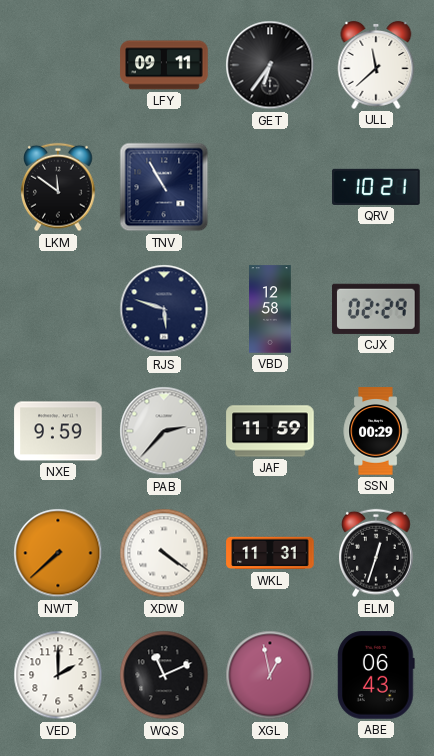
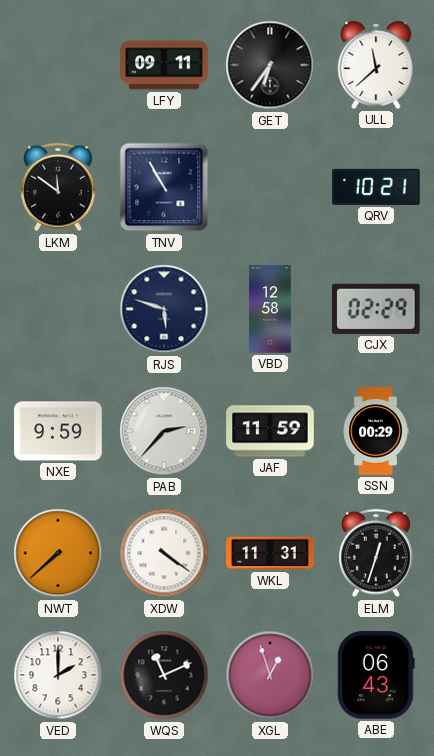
XGL: 12:58 -> 12:57
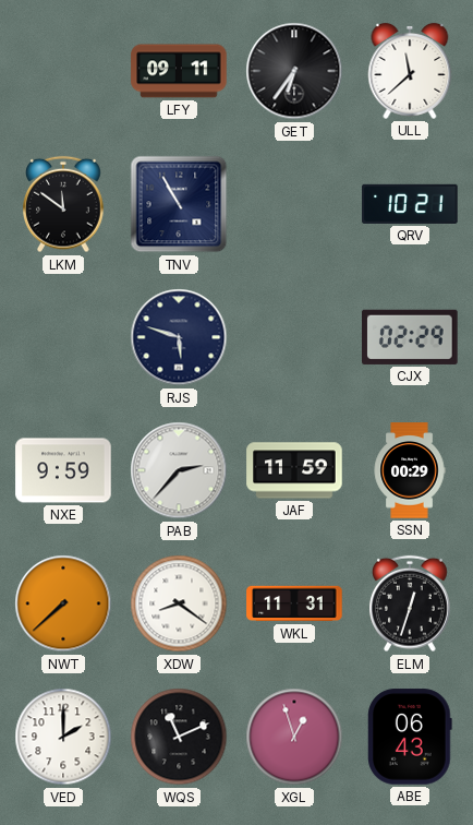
VBD: 12:58 -> none
XDW: 4:21 -> 8:21
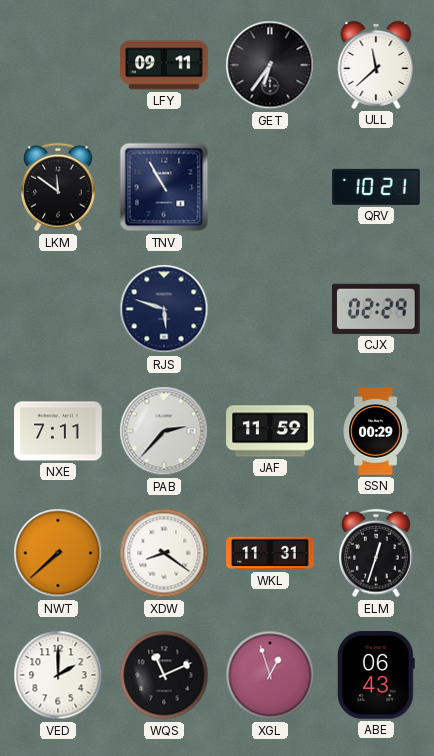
NXE: 9:59 -> 7:11
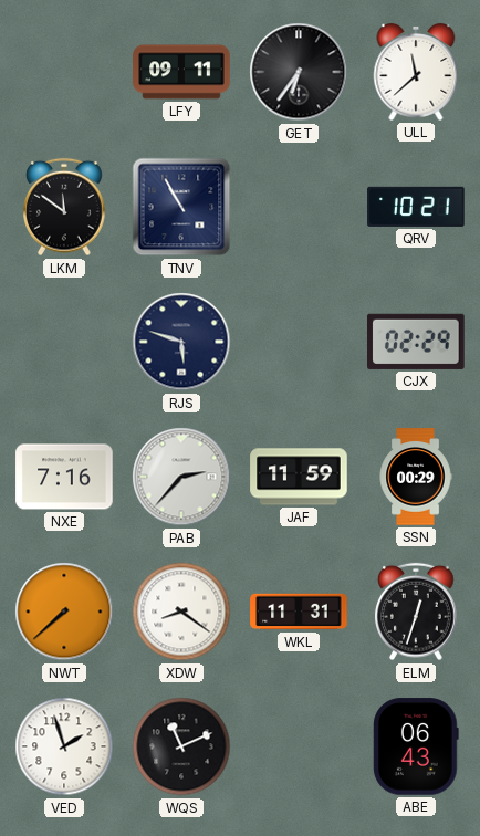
NXE: 7:11 -> 7:16
VED: 2:00 -> 1:57
XGL: 12:57 -> none
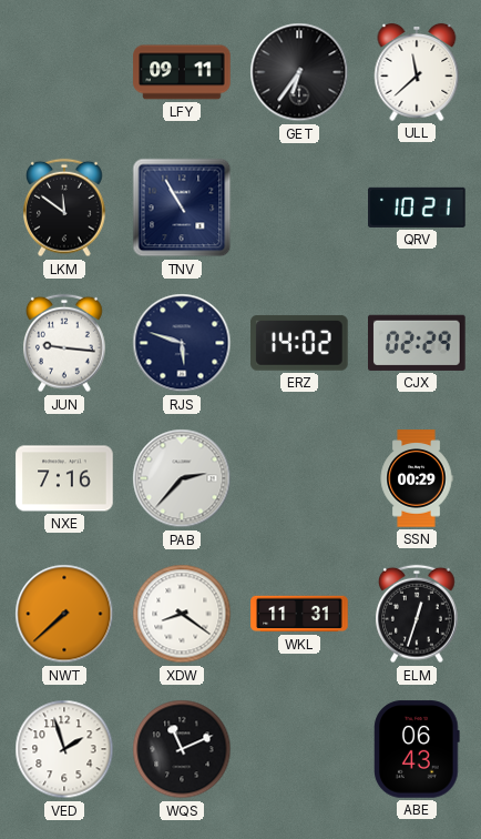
JUN: none -> 9:16
ERZ: none -> 14:02
JAF: 11:59 -> none
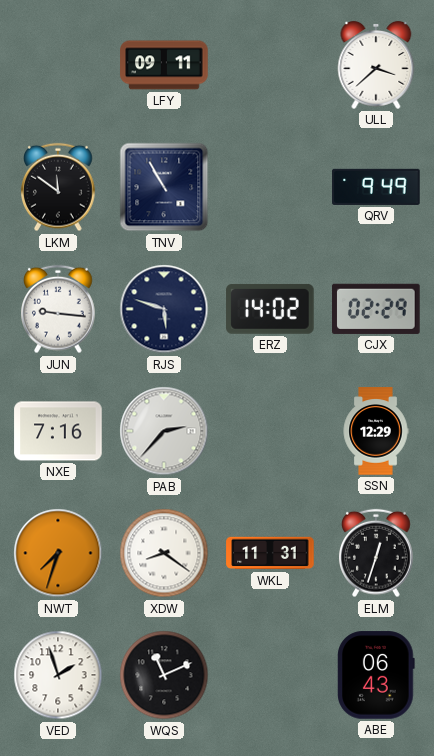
GET: 6:36 -> none
ULL: 11:38 -> 3:38
QRV: 10:21 -> 9:49
SSN: 00:29 -> 12:29
NWT: 7:38 -> 7:33
